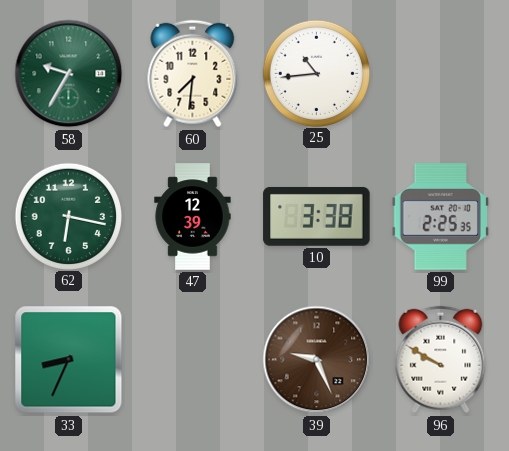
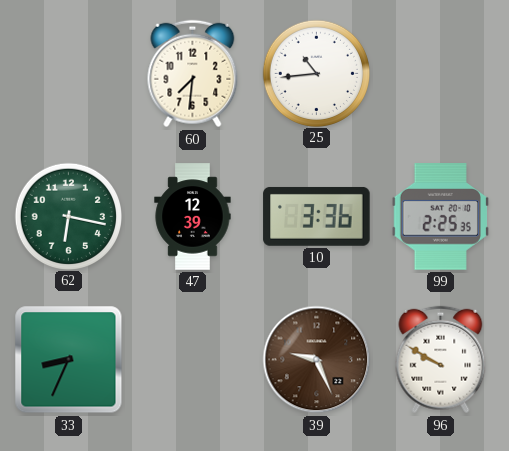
58: 9:35 -> none
10: 3:38 -> 3:36
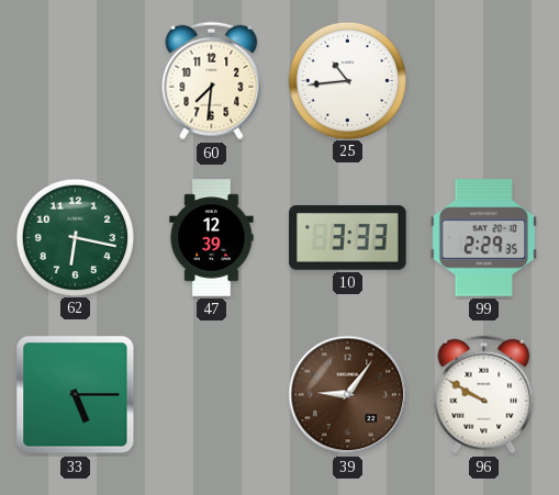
10: 3:36 -> 3:33
99: 2:25 -> 2:29
33: 8:34 -> 5:15
39: 9:26 -> 9:06
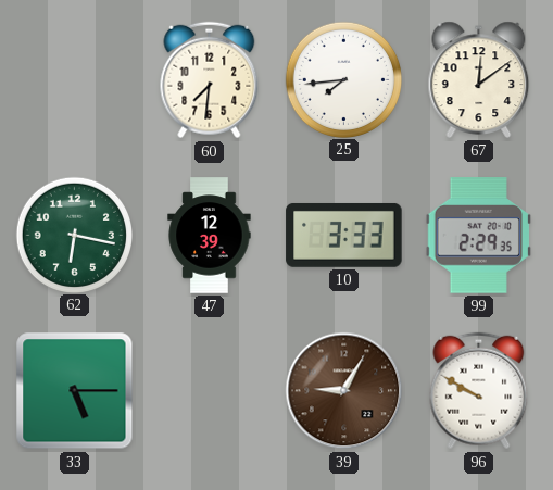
25: 10:44 -> 7:44
67: none -> 12:09
39: 9:06 -> 9:05
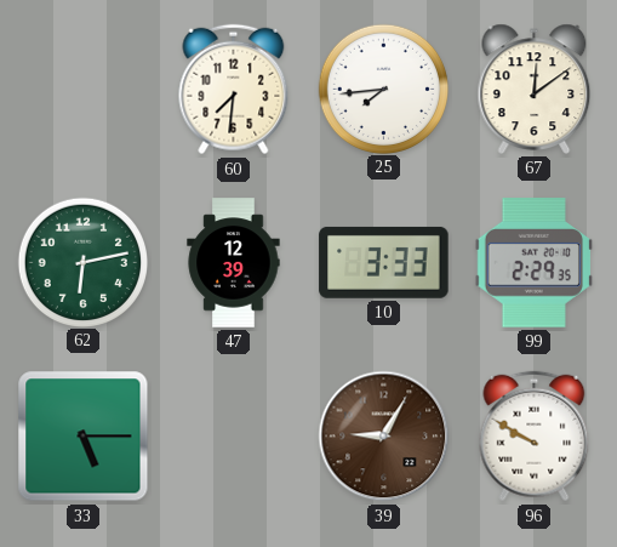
62: 6:17 -> 6:13
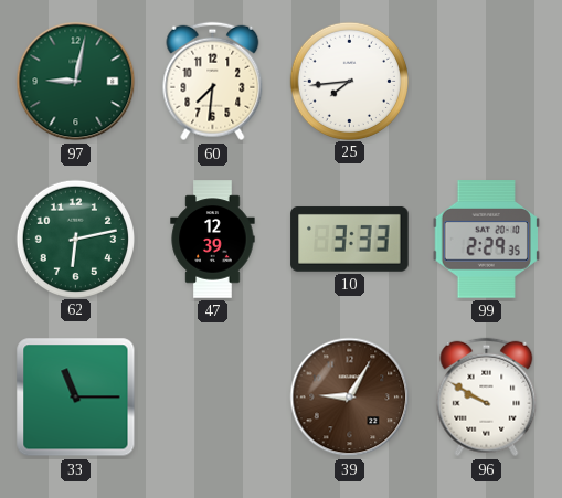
97: none -> 9:02
67: 12:09 -> none
33: 5:15 -> 11:15
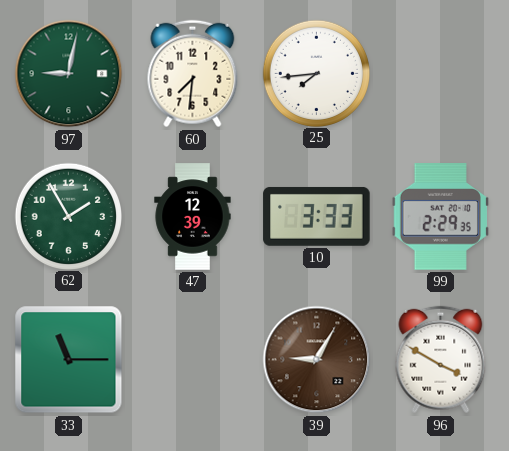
62: 6:13 -> 1:55
96: 9:50 -> 3:50
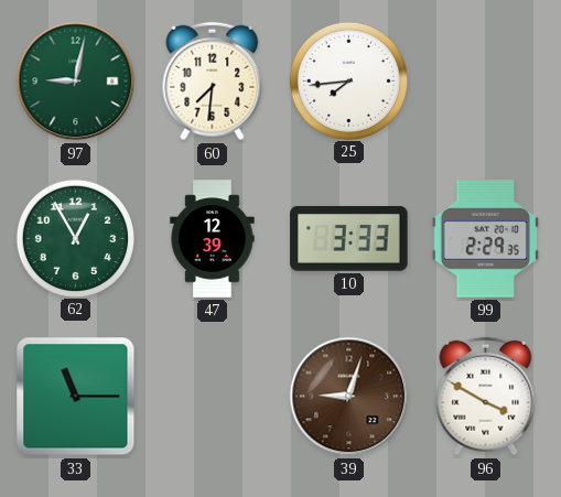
62: 1:55 -> 12:55
39: 9:05 -> 9:03
